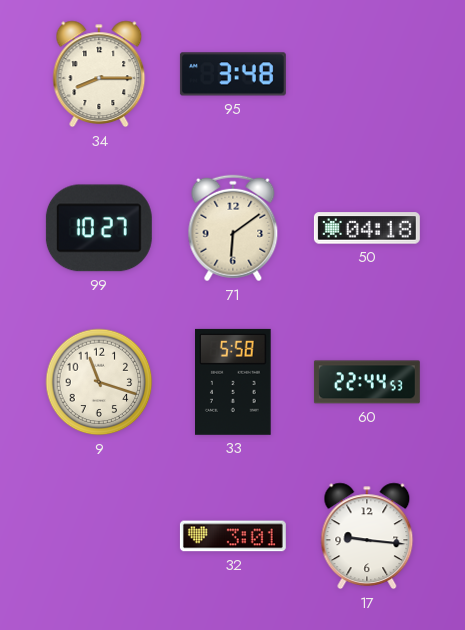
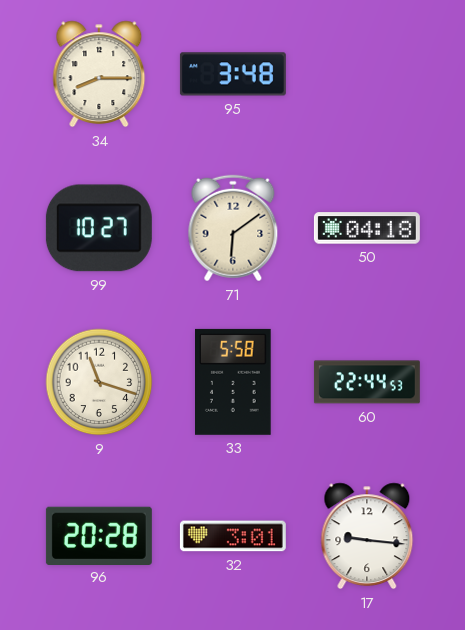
96: none -> 20:28
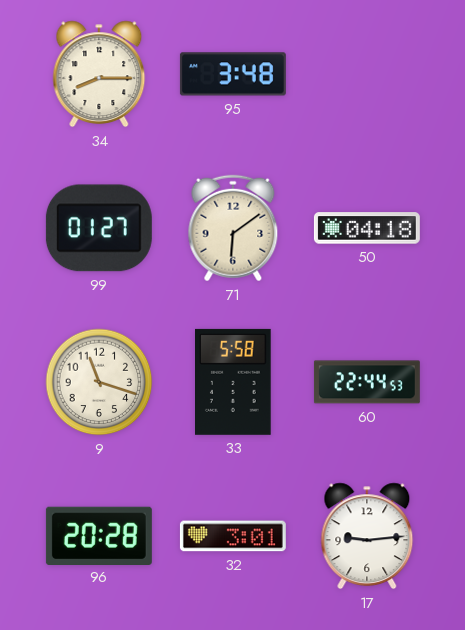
99: 10:27 -> 01:27
17: 9:16 -> 9:14
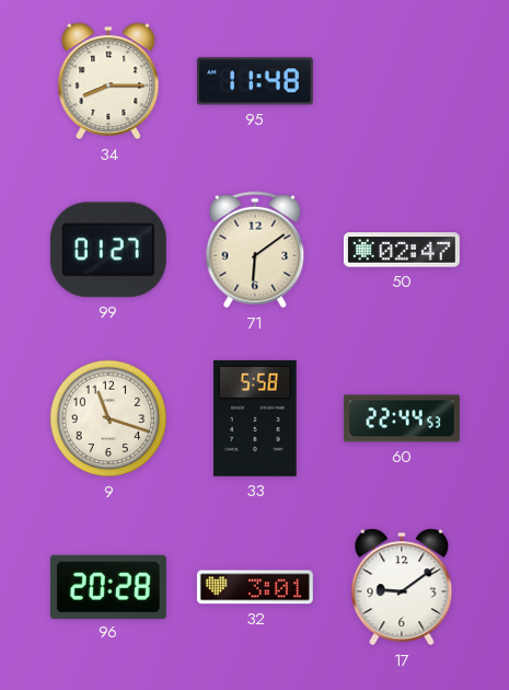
95: 3:48 -> 11:48
50: 04:18 -> 02:47
17: 9:14 -> 9:09
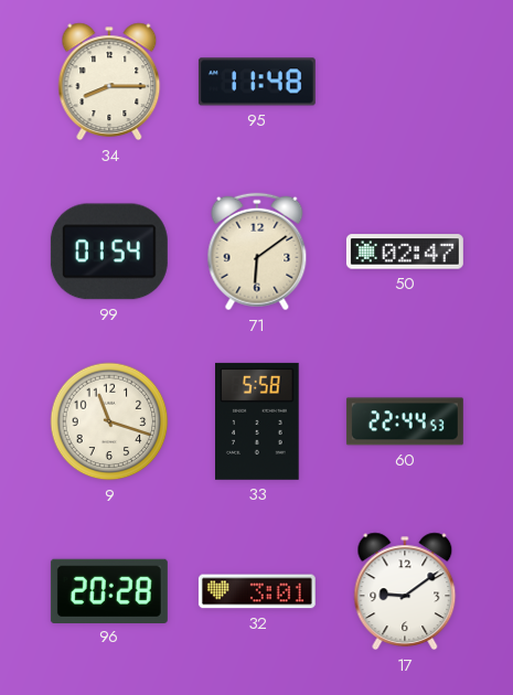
99: 01:27 -> 01:54
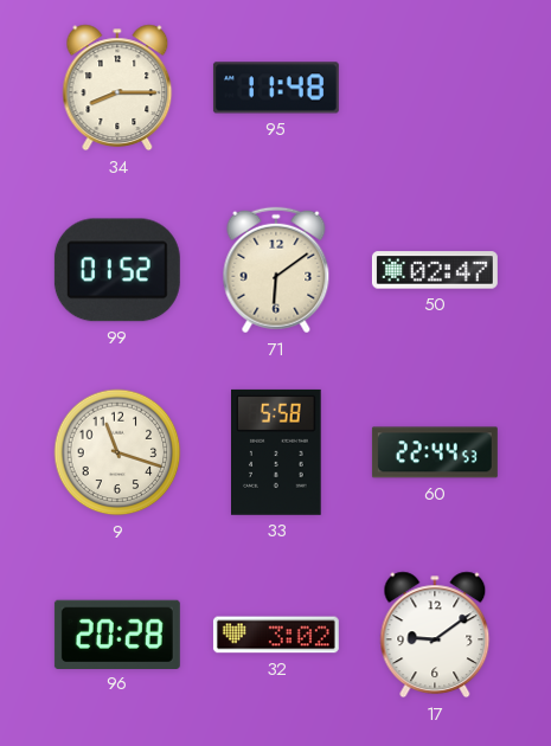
99: 01:54 -> 01:52
32: 3:01 -> 3:02
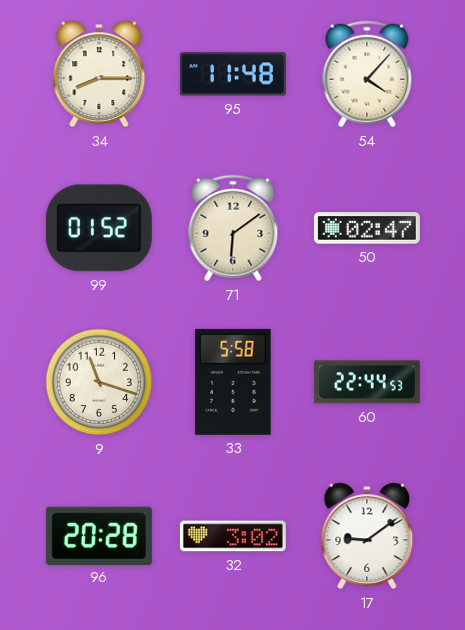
54: none -> 4:07
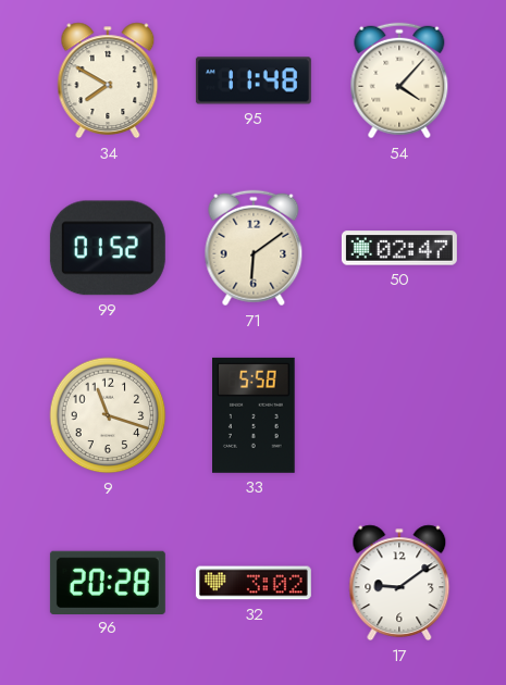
34: 8:15 -> 7:50
60: 22:44 -> none
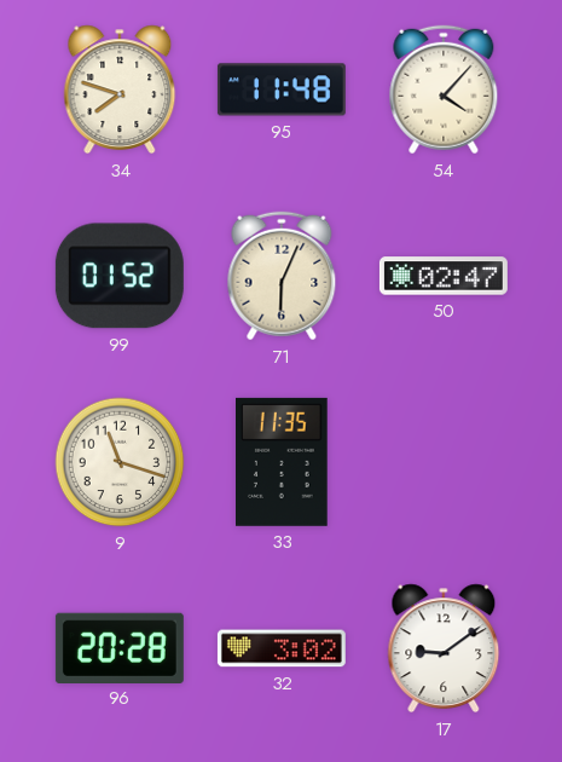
34: 7:50 -> 7:48
71: 6:09 -> 6:04
33: 5:58 -> 11:35
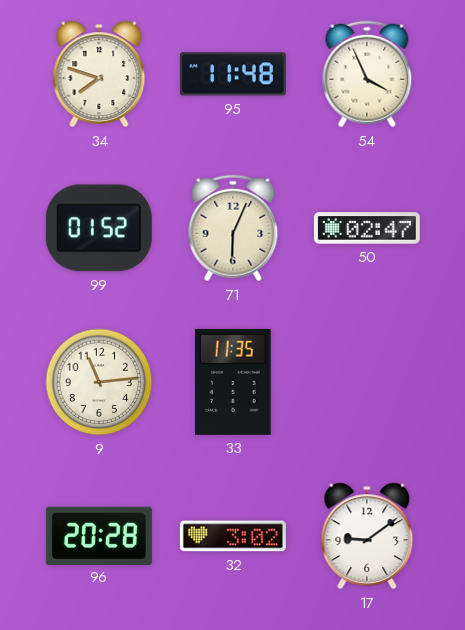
54: 4:07 -> 3:56
9: 11:18 -> 11:14
